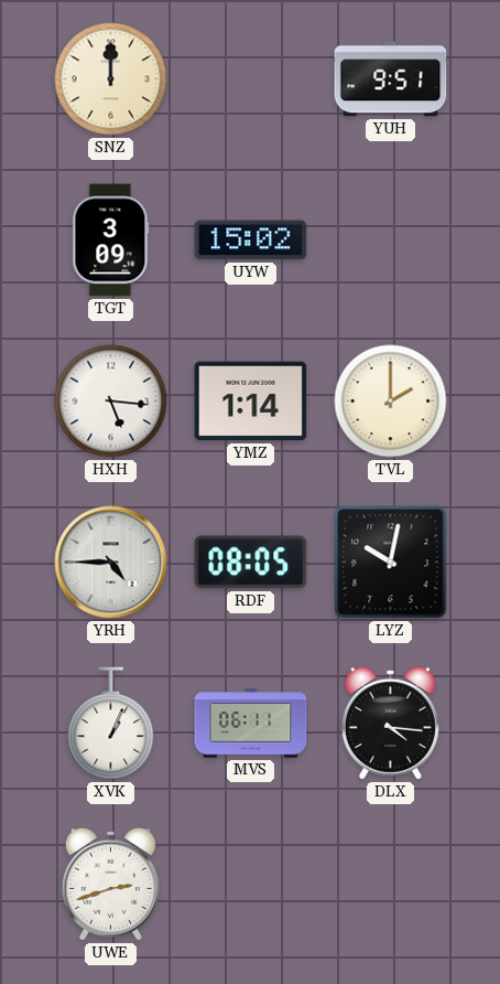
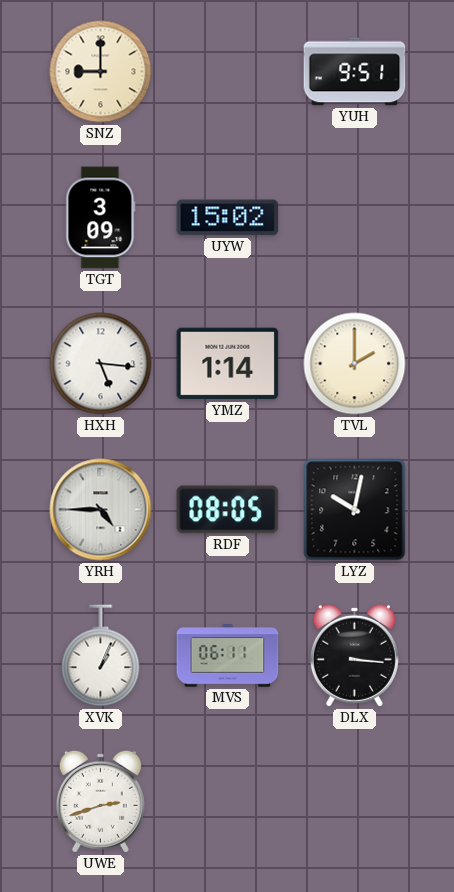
SNZ: 12:00 -> 9:00
DLX: 4:16 -> 3:16
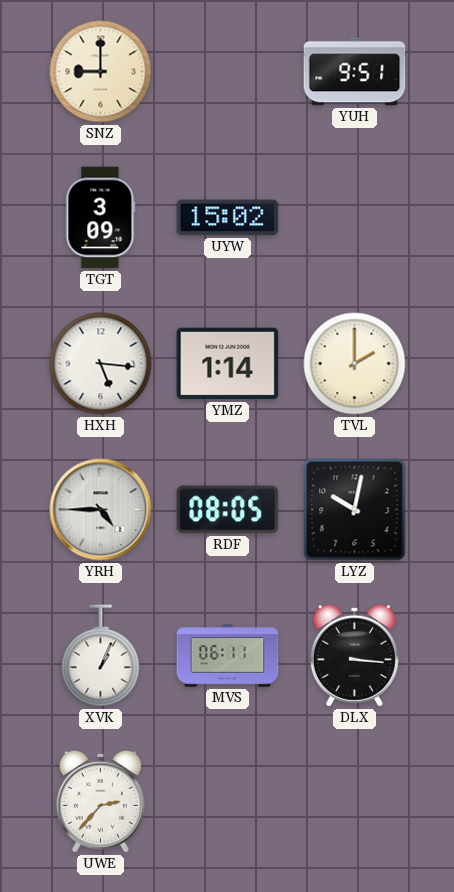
UWE: 2:42 -> 2:37
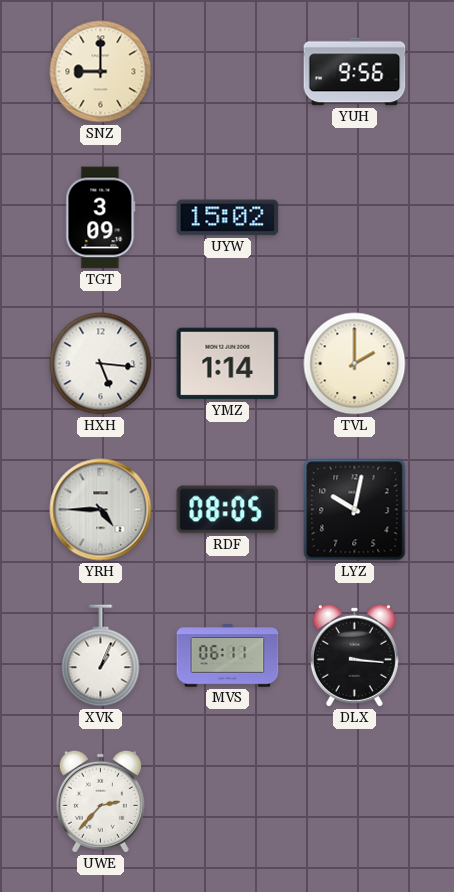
YUH: 9:51 -> 9:56
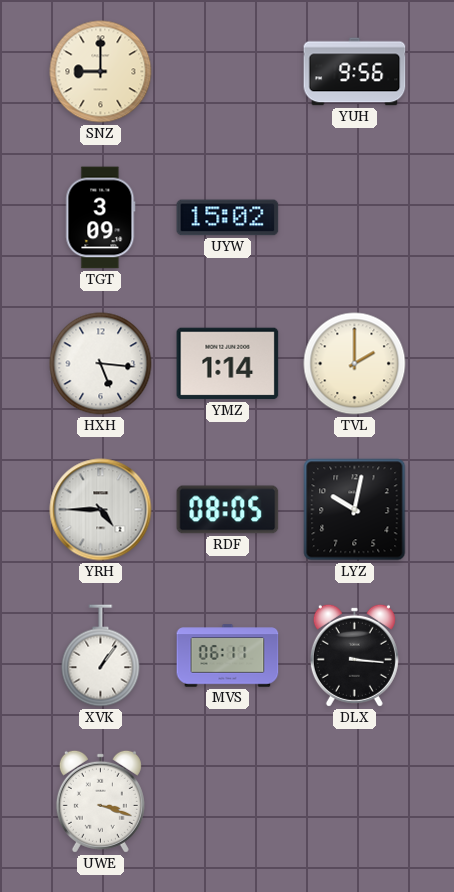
XVK: 1:04 -> 1:06
UWE: 2:37 -> 3:18
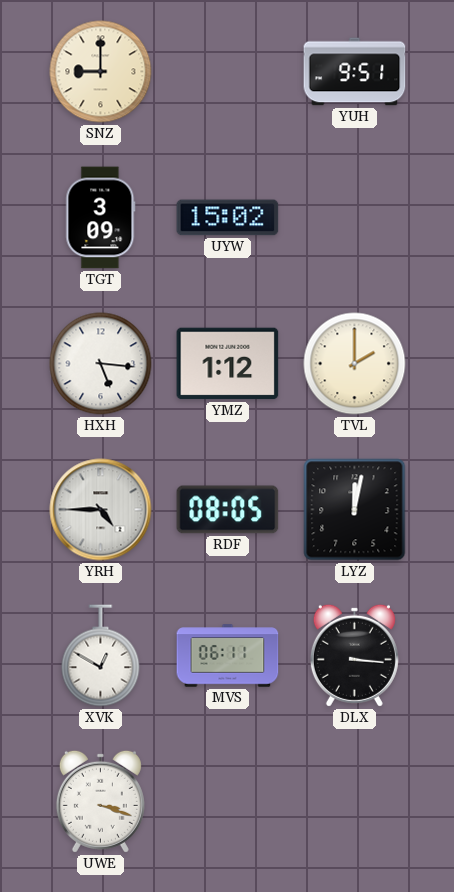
YUH: 9:56 -> 9:51
YMZ: 1:14 -> 1:12
LYZ: 10:02 -> 12:02
XVK: 1:06 -> 12:50
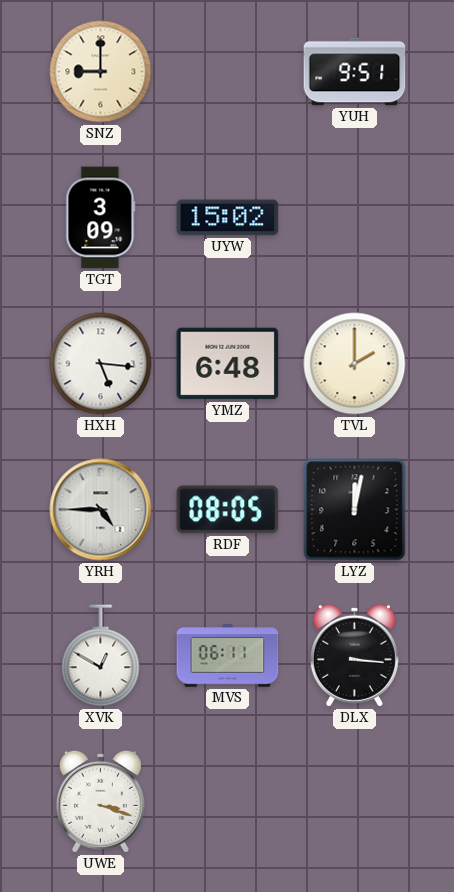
YMZ: 1:12 -> 6:48
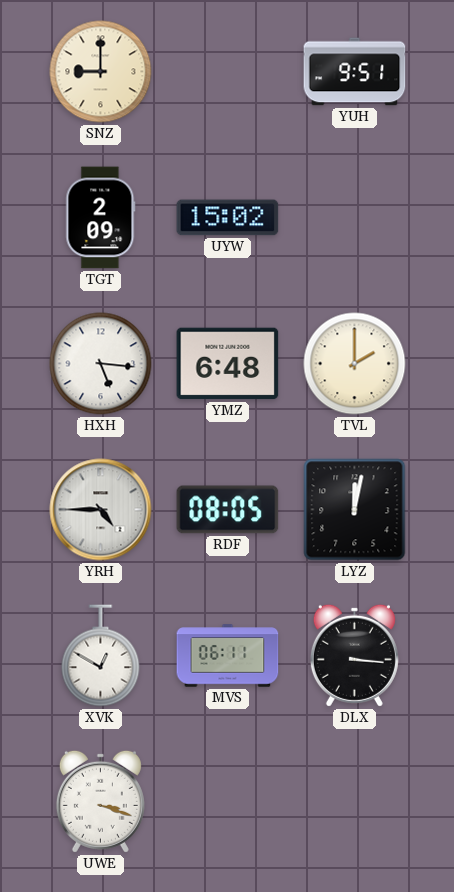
TGT: 3:09 -> 2:09
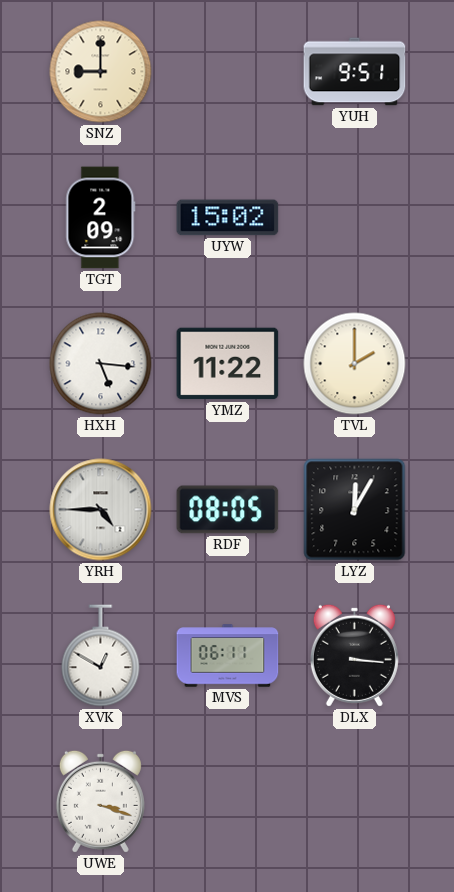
YMZ: 6:48 -> 11:22
LYZ: 12:02 -> 12:05
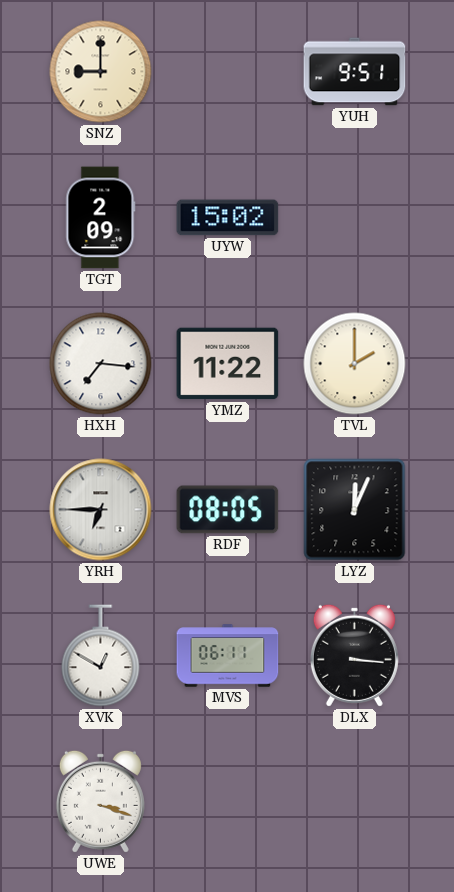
HXH: 5:16 -> 7:16
YRH: 4:45 -> 6:45
LYZ: 12:05 -> 12:04
